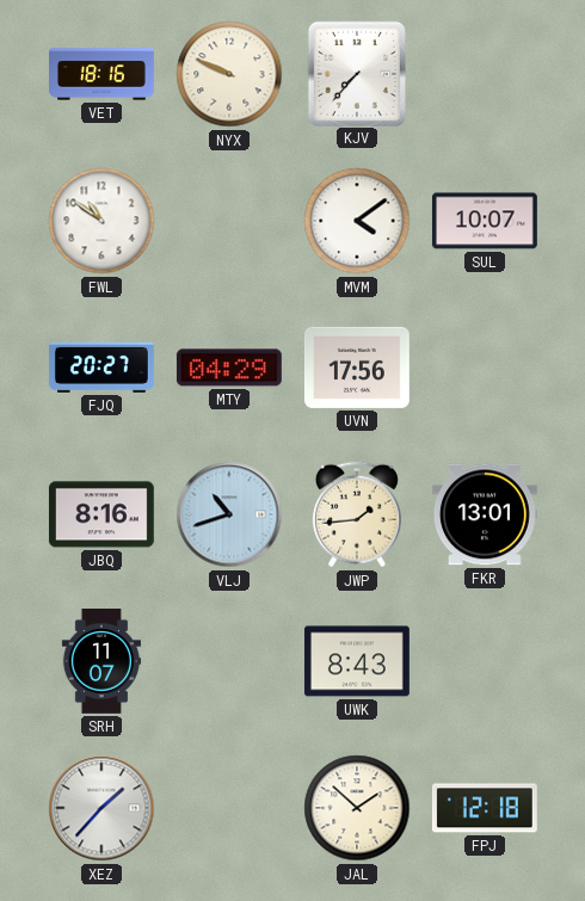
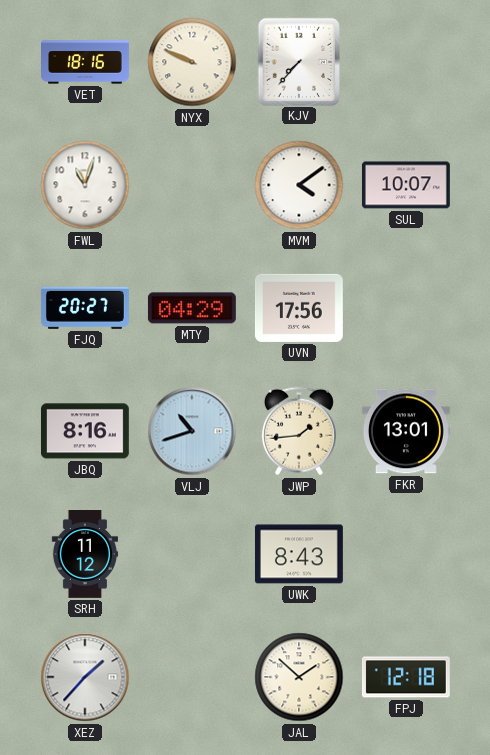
FWL: 10:51 -> 11:03
SRH: 11:07 -> 11:12
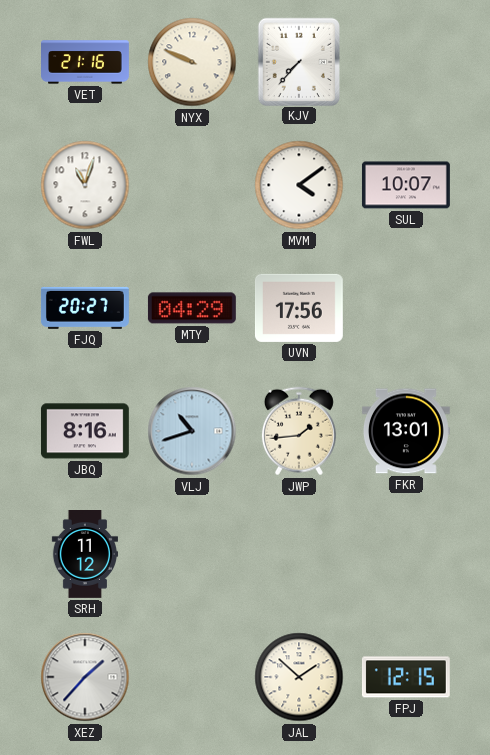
VET: 18:16 -> 21:16
UWK: 8:43 -> none
FPJ: 12:18 -> 12:15
